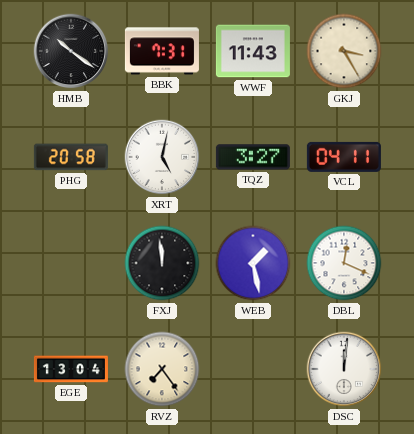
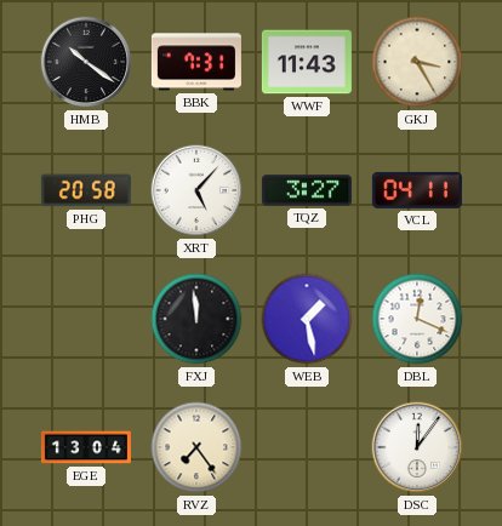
XRT: 5:02 -> 5:07
DSC: 12:01 -> 12:06
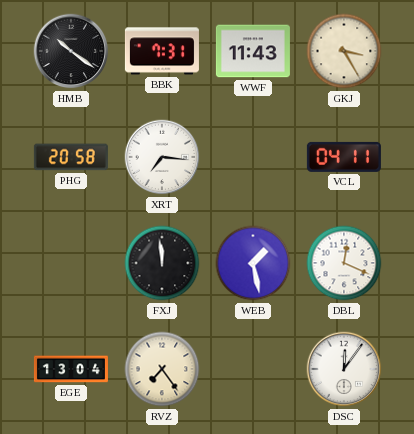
XRT: 5:07 -> 7:16
TQZ: 3:27 -> none
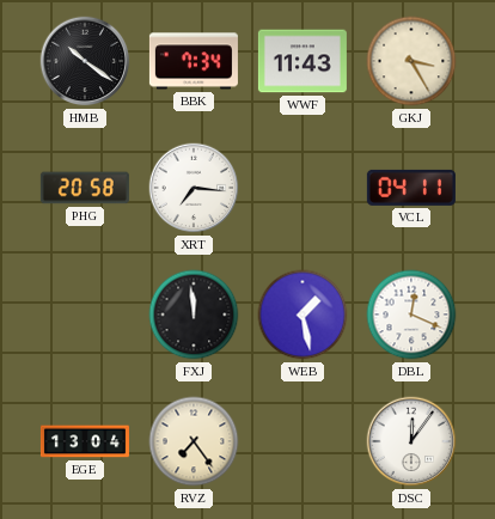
BBK: 7:31 -> 7:34
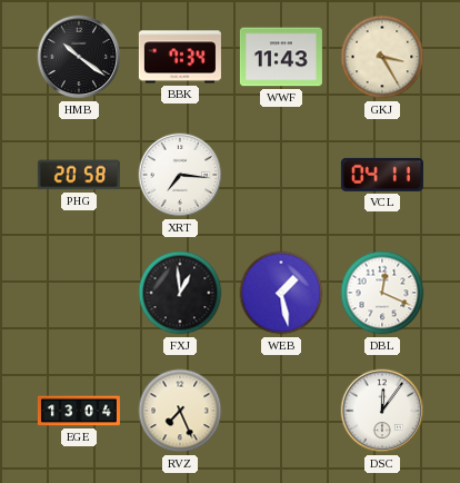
FXJ: 11:59 -> 12:59
RVZ: 7:24 -> 7:26
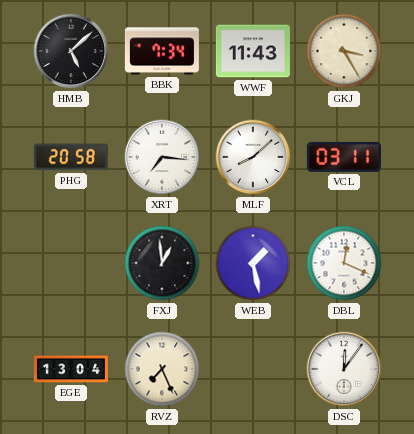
HMB: 10:21 -> 5:08
MLF: none -> 8:08
VCL: 04:11 -> 03:11
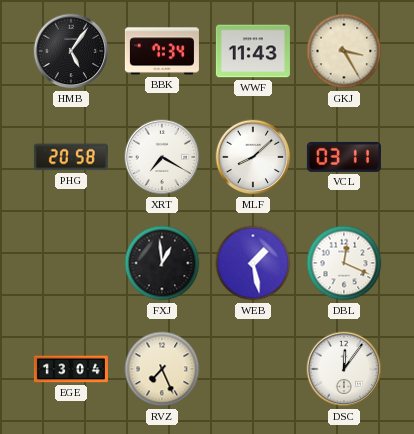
HMB: 5:08 -> 5:06
XRT: 7:16 -> 7:20
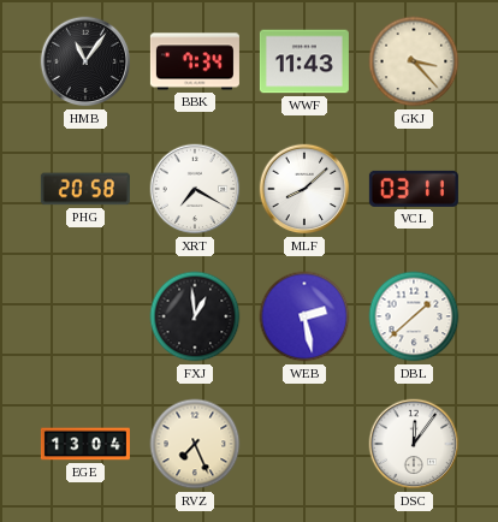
HMB: 5:06 -> 11:06
GKJ: 3:25 -> 3:23
WEB: 1:28 -> 2:28
DBL: 12:19 -> 1:38
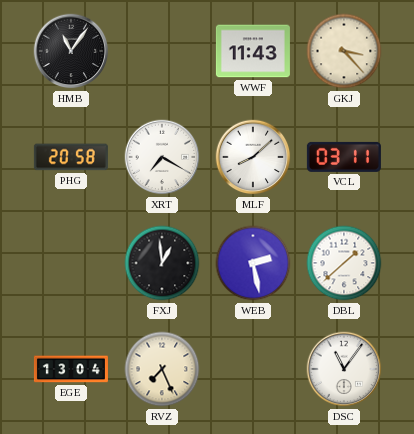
BBK: 7:34 -> none
DSC: 12:06 -> 11:06
